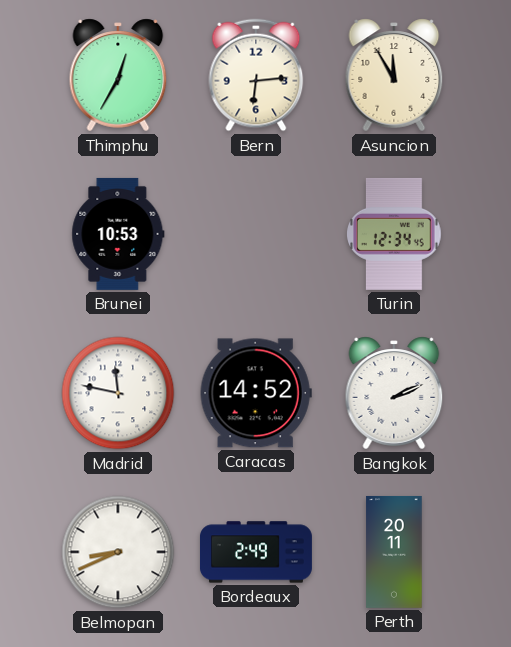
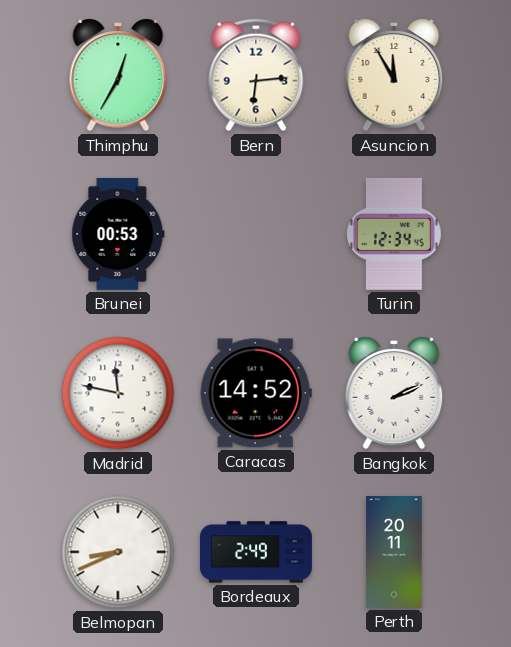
Brunei: 10:53 -> 00:53
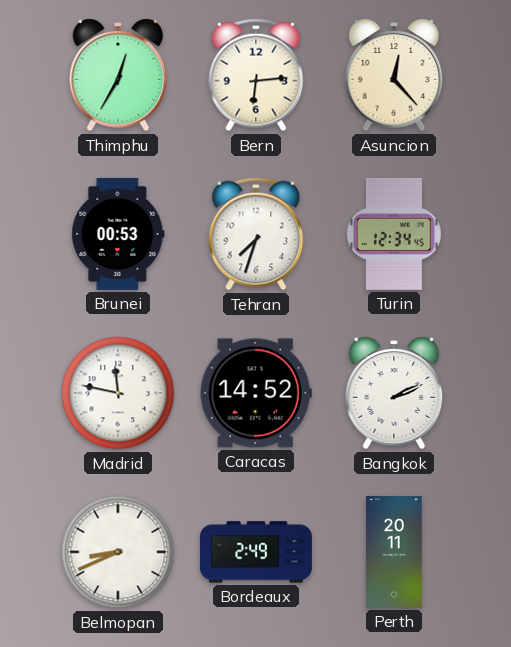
Asuncion: 11:55 -> 12:23
Tehran: none -> 7:33
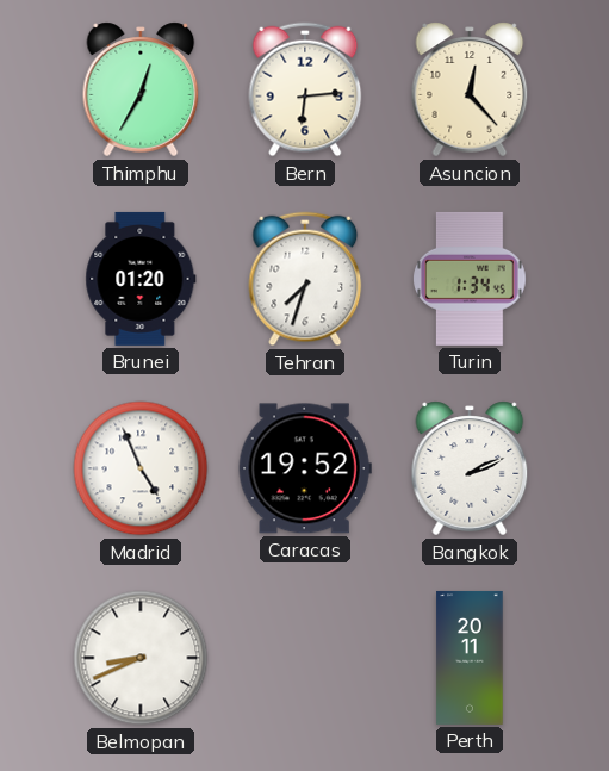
Brunei: 00:53 -> 01:20
Turin: 12:34 -> 1:34
Madrid: 11:47 -> 4:56
Caracas: 14:52 -> 19:52
Bordeaux: 2:49 -> none
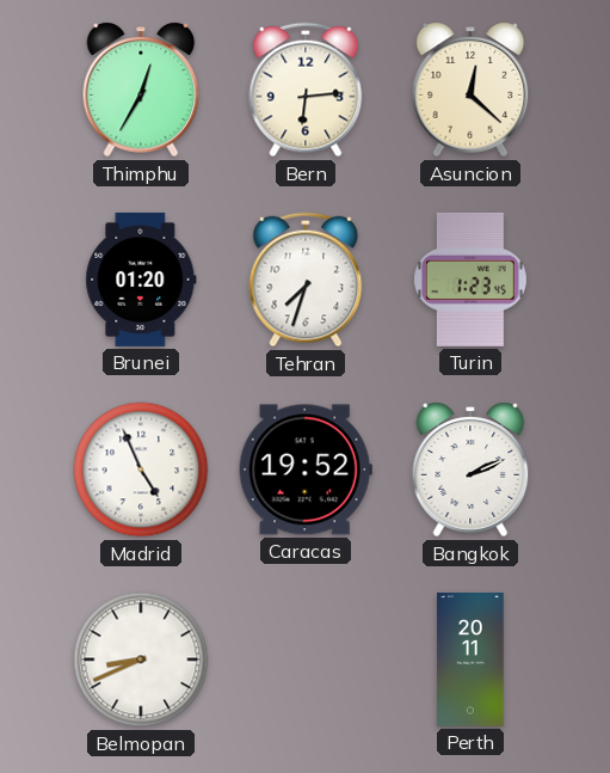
Asuncion: 12:23 -> 12:22
Turin: 1:34 -> 1:23
